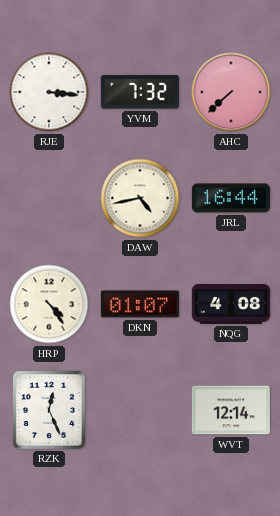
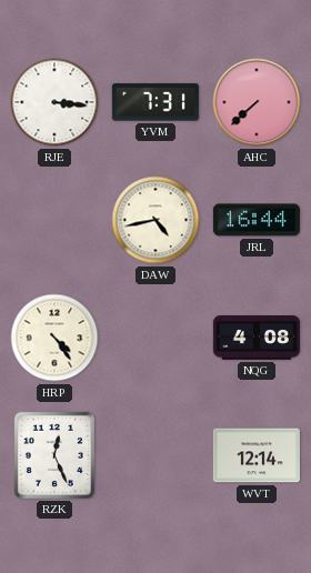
YVM: 7:32 -> 7:31
DKN: 01:07 -> none
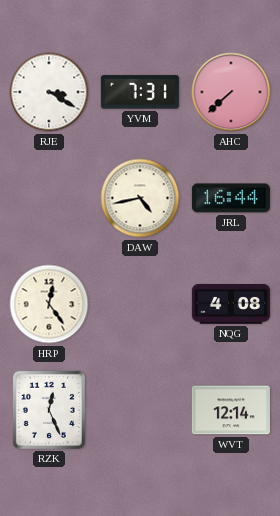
RJE: 3:16 -> 3:20
HRP: 4:24 -> 12:24
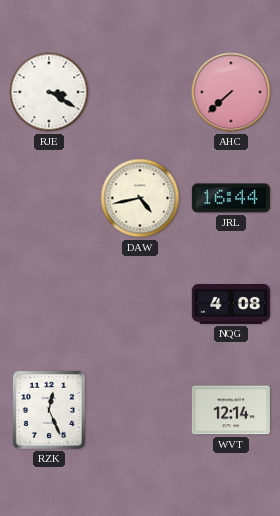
YVM: 7:31 -> none
HRP: 12:24 -> none
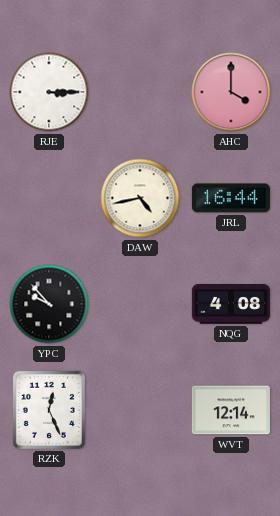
RJE: 3:20 -> 3:15
AHC: 7:38 -> 4:00
YPC: none -> 9:53
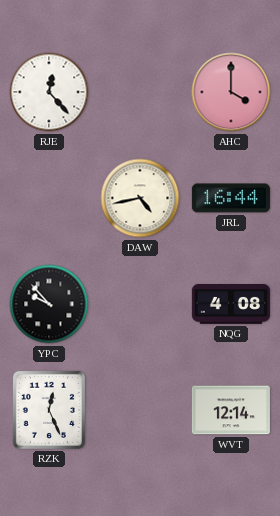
RJE: 3:15 -> 12:23
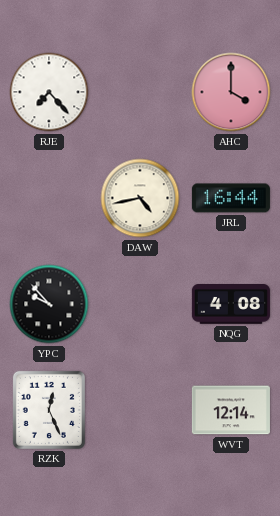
RJE: 12:23 -> 7:23
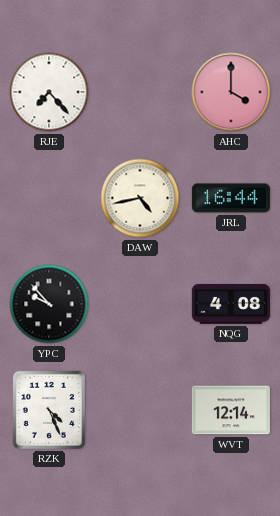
RZK: 12:26 -> 4:26
